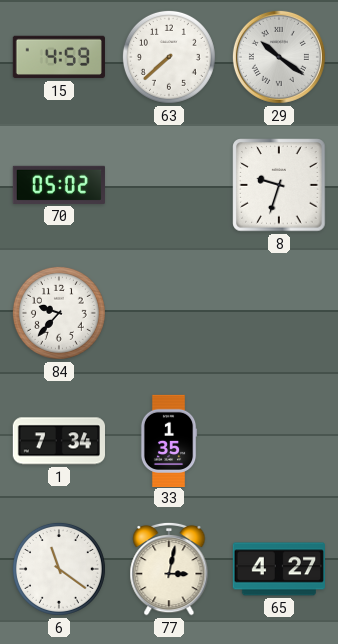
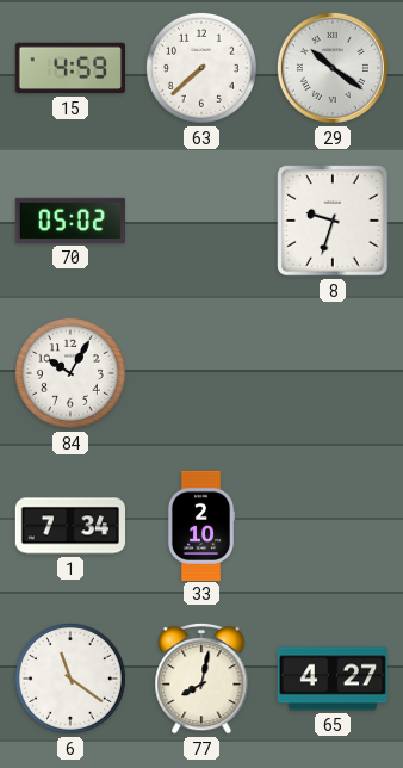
84: 9:37 -> 10:05
33: 1:35 -> 2:10
77: 3:02 -> 8:02
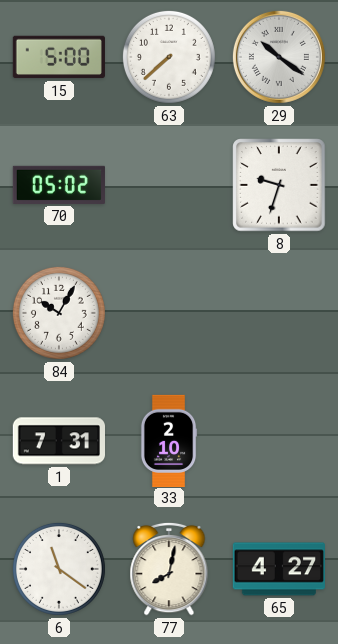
15: 4:59 -> 5:00
1: 7:34 -> 7:31
